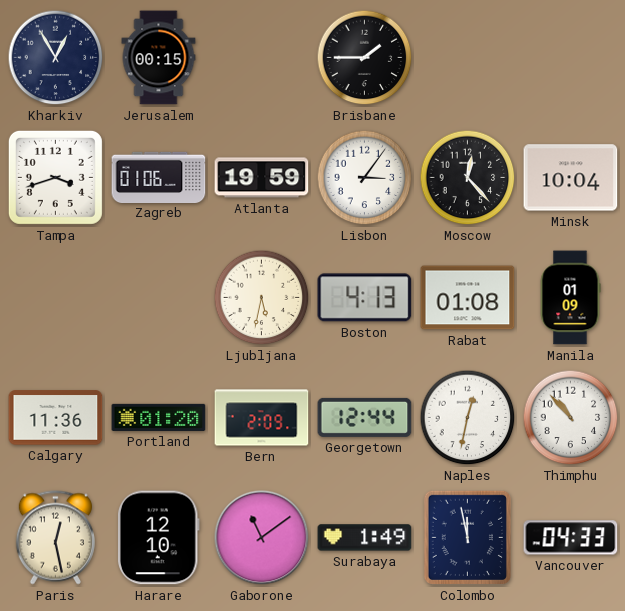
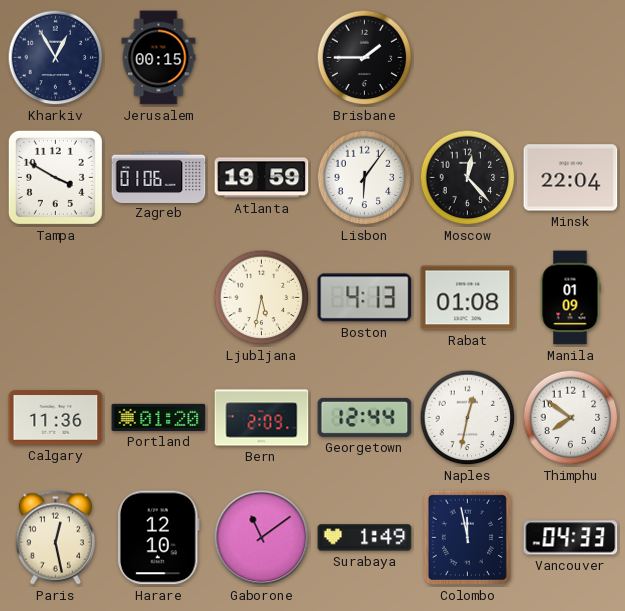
Tampa: 3:42 -> 3:50
Lisbon: 3:06 -> 6:06
Minsk: 10:04 -> 22:04
Thimphu: 10:53 -> 7:51
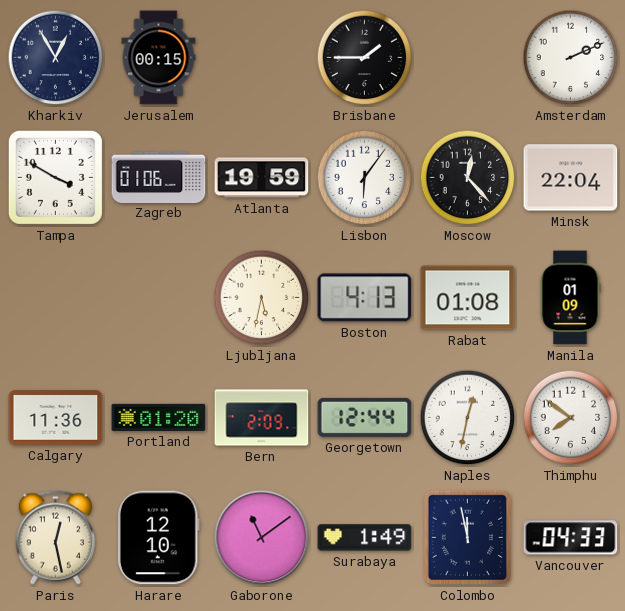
Amsterdam: none -> 2:11
